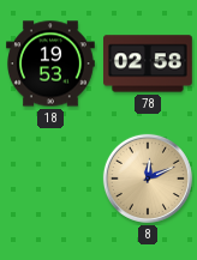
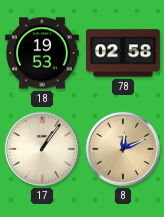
17: none -> 1:06
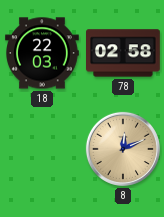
18: 19:53 -> 22:03
17: 1:06 -> none
